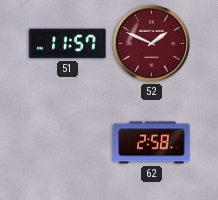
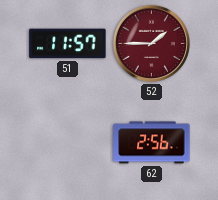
52: 1:49 -> 1:45
62: 2:58 -> 2:56
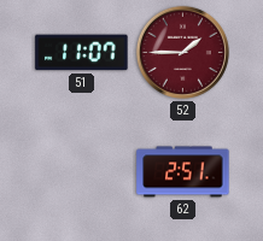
51: 11:57 -> 11:07
62: 2:56 -> 2:51
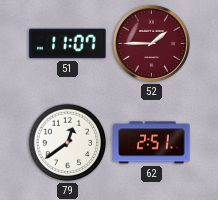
79: none -> 12:39
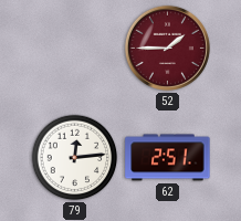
51: 11:07 -> none
79: 12:39 -> 12:14
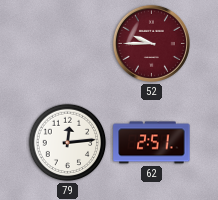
52: 1:45 -> 9:45
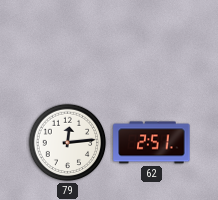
52: 9:45 -> none
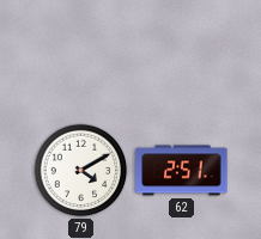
79: 12:14 -> 4:10
